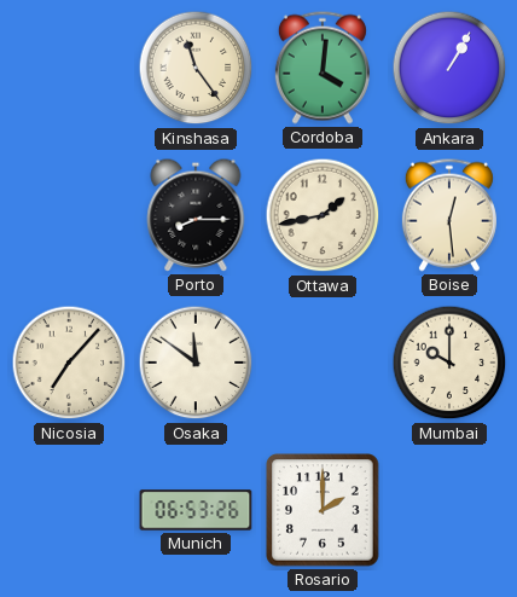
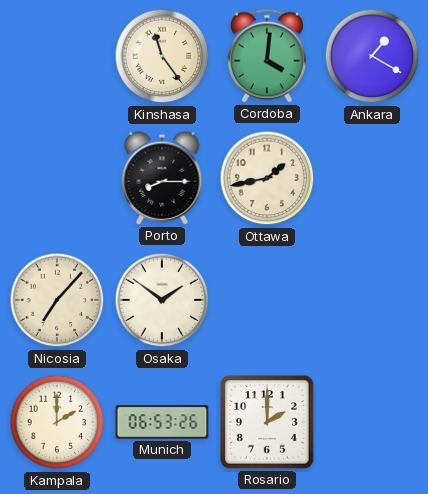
Ankara: 1:05 -> 1:20
Boise: 12:29 -> none
Osaka: 11:51 -> 1:51
Mumbai: 10:00 -> none
Kampala: none -> 2:00
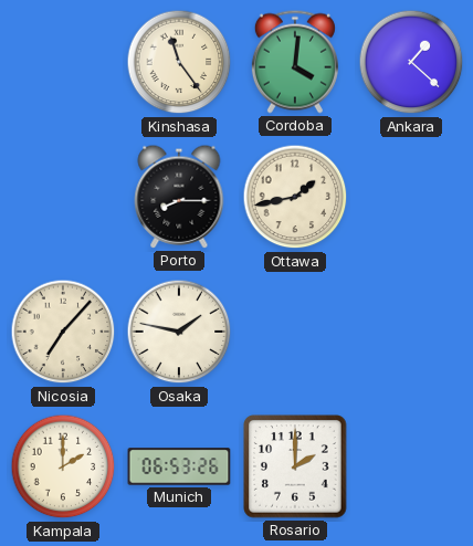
Ankara: 1:20 -> 1:22
Osaka: 1:51 -> 1:47
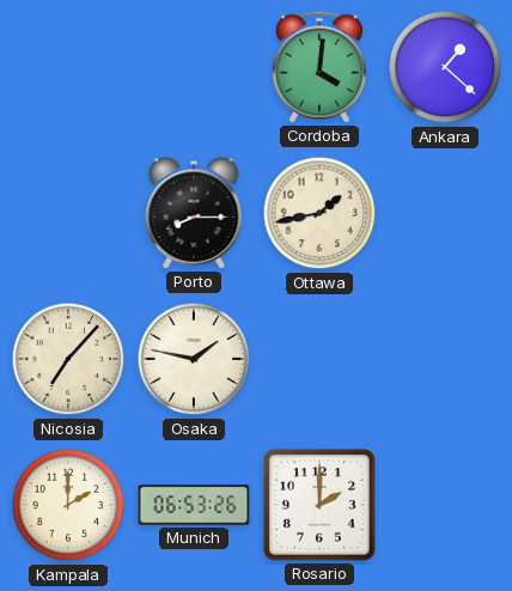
Kinshasa: 11:24 -> none
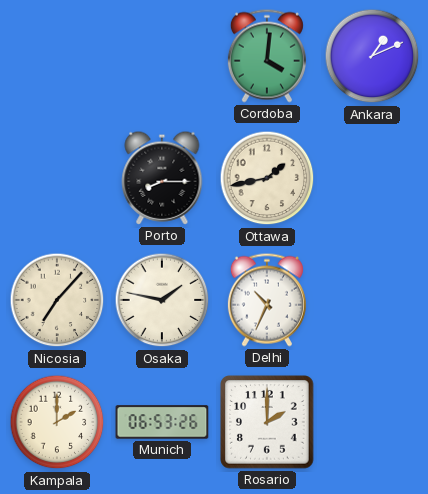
Ankara: 1:22 -> 1:11
Delhi: none -> 10:34
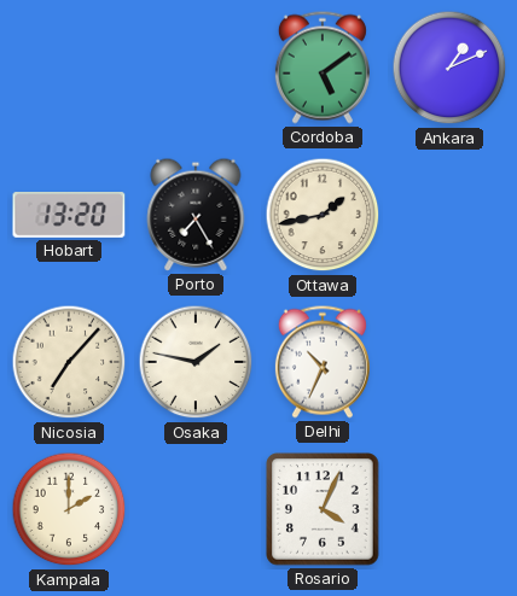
Cordoba: 4:01 -> 5:09
Hobart: none -> 13:20
Porto: 8:15 -> 7:25
Munich: 06:53 -> none
Rosario: 2:00 -> 4:04
